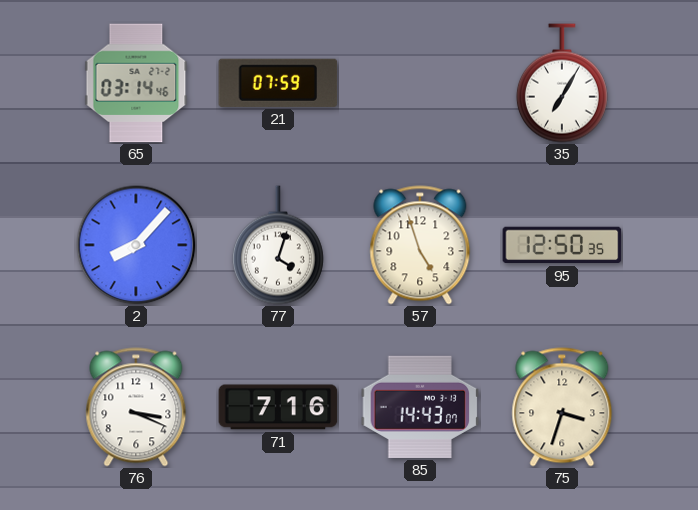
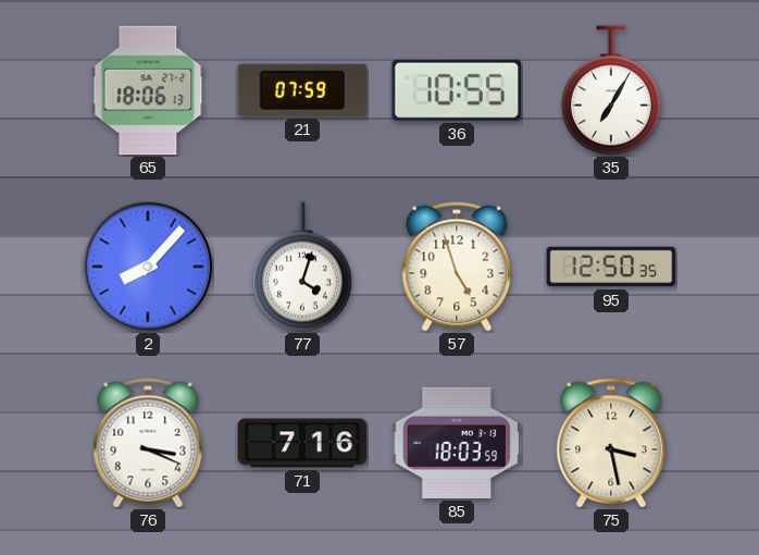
65: 03:14 -> 18:06
36: none -> 10:55
85: 14:43 -> 18:03
75: 3:33 -> 3:28
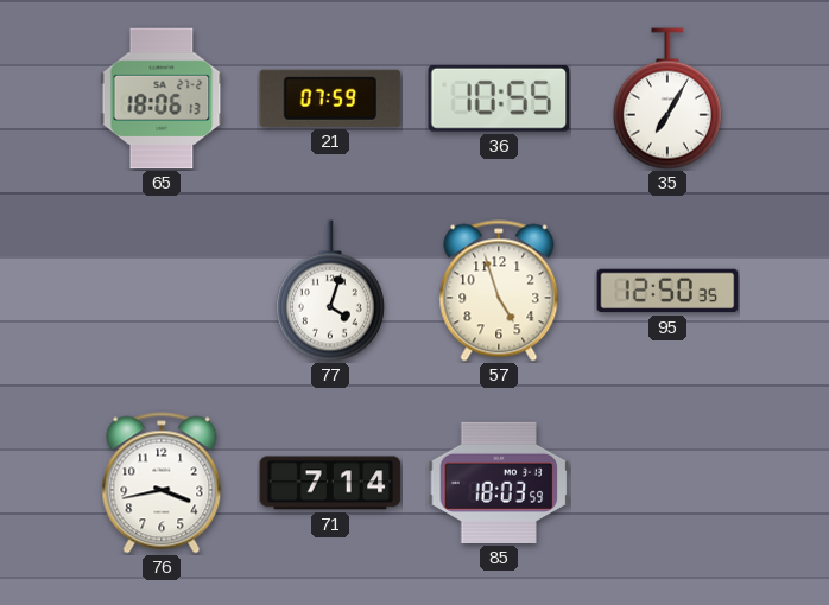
2: 8:07 -> none
76: 3:19 -> 3:43
71: 7:16 -> 7:14
75: 3:28 -> none
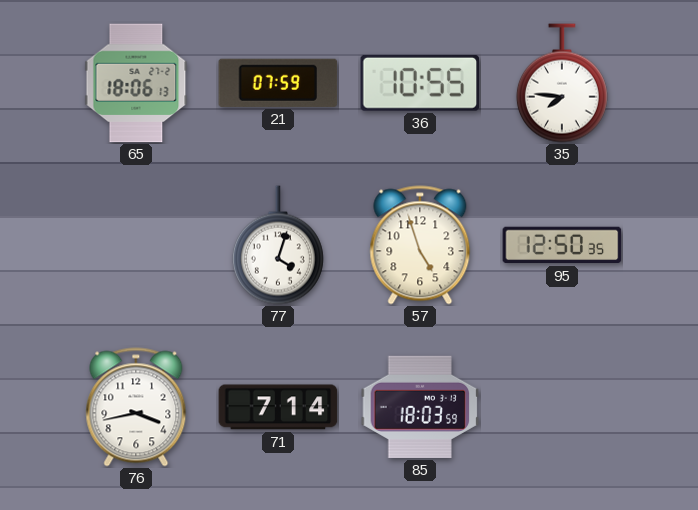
35: 7:05 -> 7:46
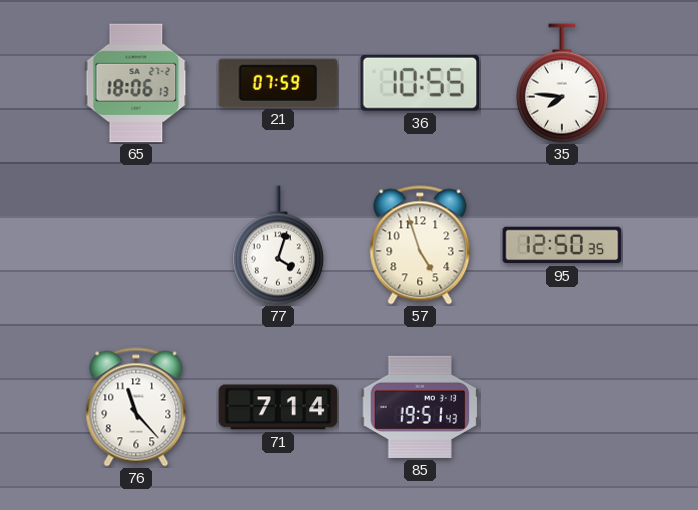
76: 3:43 -> 11:23
85: 18:03 -> 19:51
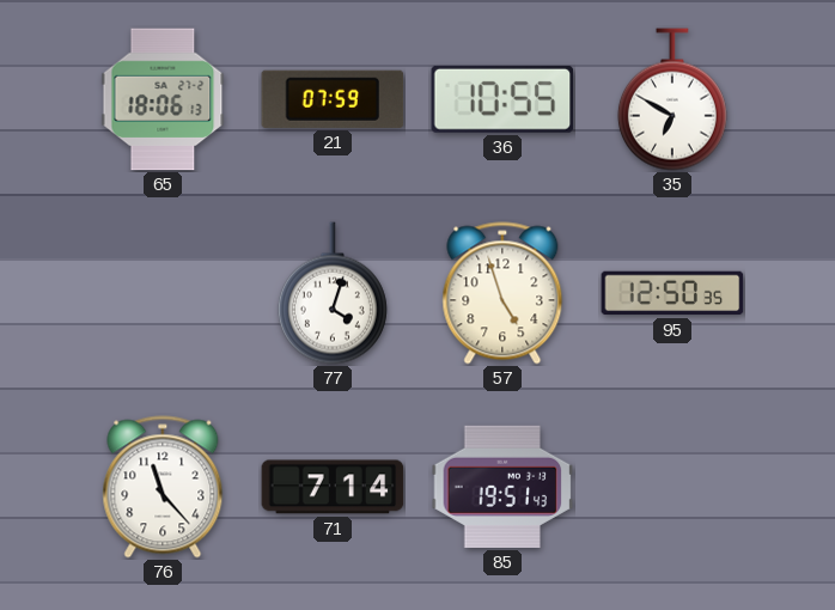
35: 7:46 -> 6:50
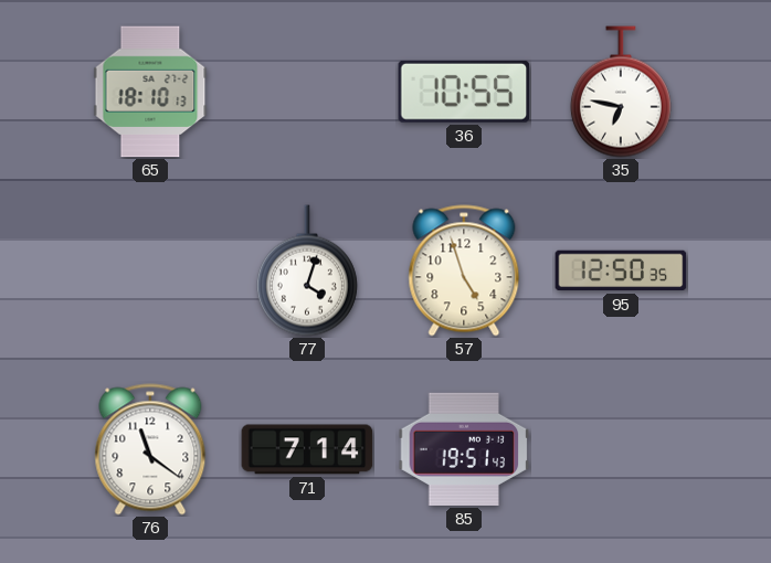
65: 18:06 -> 18:10
21: 07:59 -> none
35: 6:50 -> 6:47
76: 11:23 -> 11:21
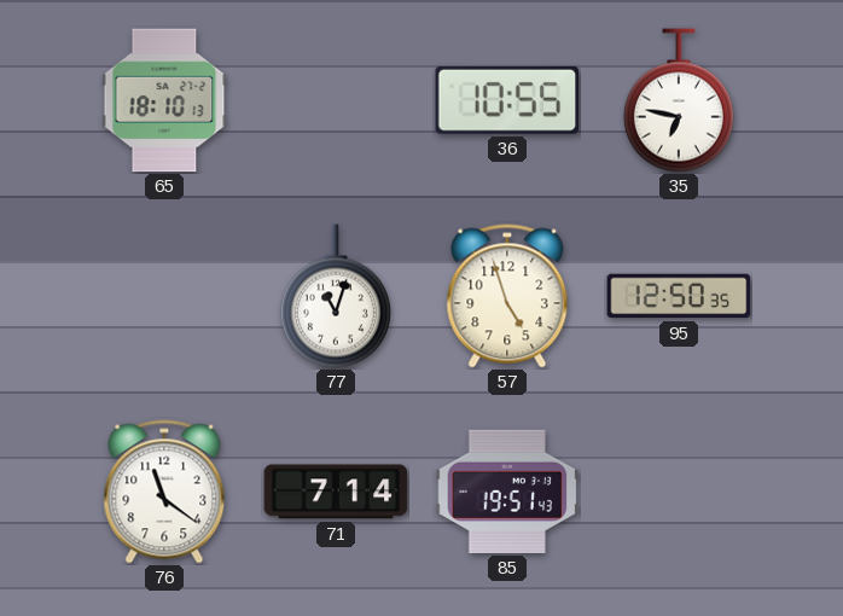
77: 4:03 -> 11:03
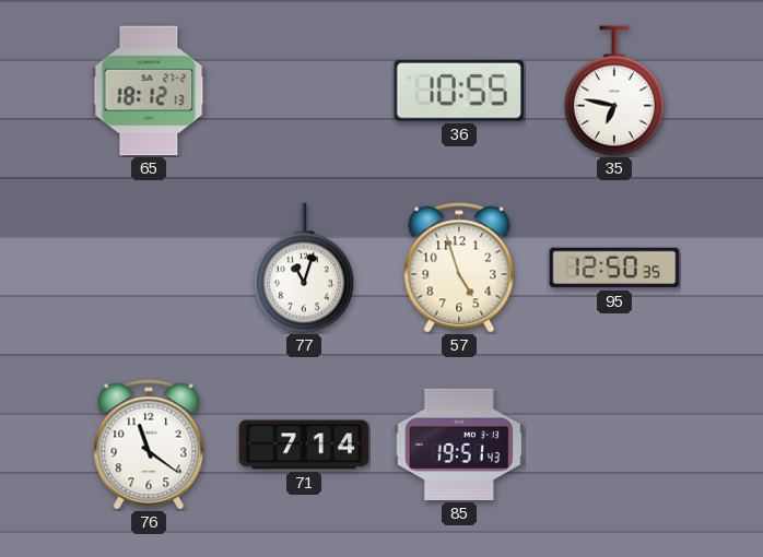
65: 18:10 -> 18:12
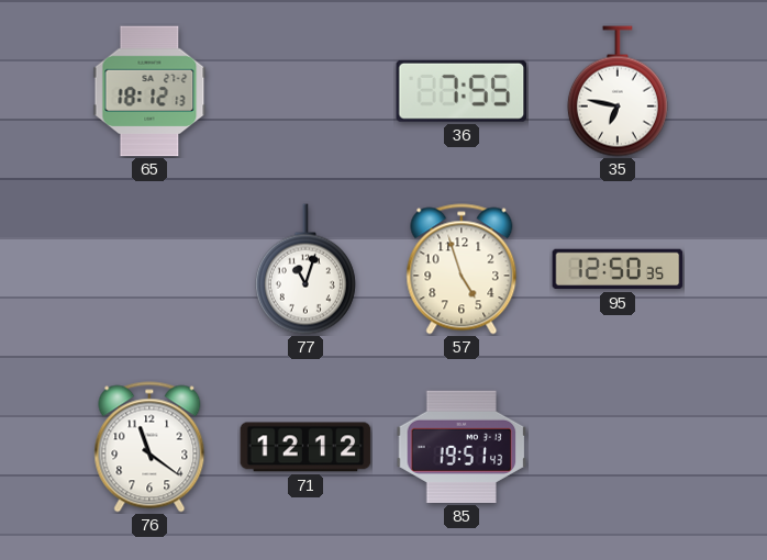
36: 10:55 -> 7:55
71: 7:14 -> 12:12
